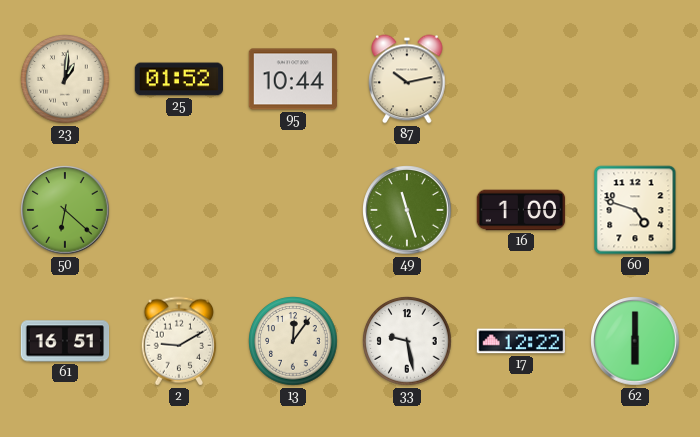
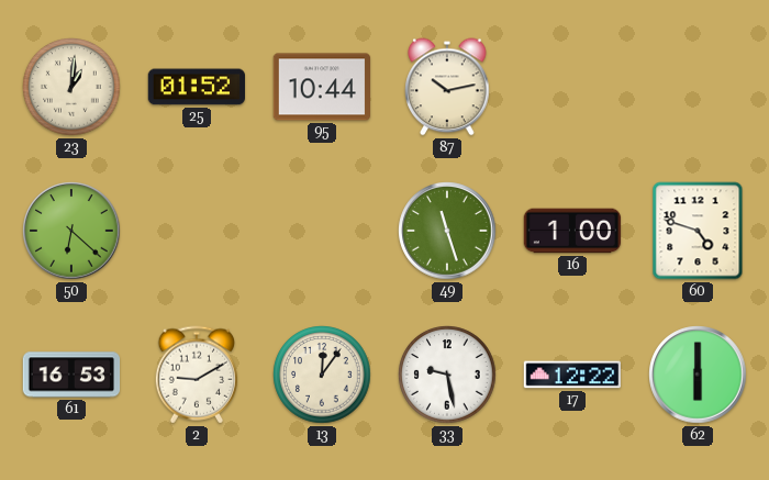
61: 16:51 -> 16:53
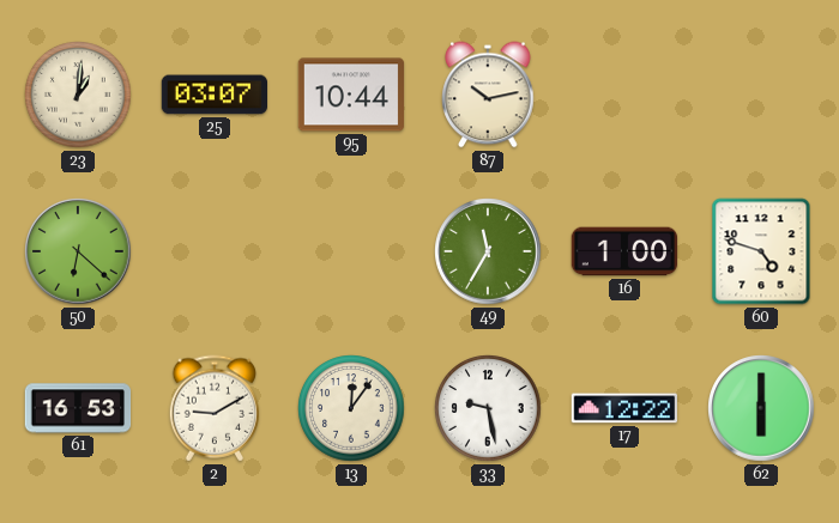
25: 01:52 -> 03:07
49: 11:27 -> 11:35
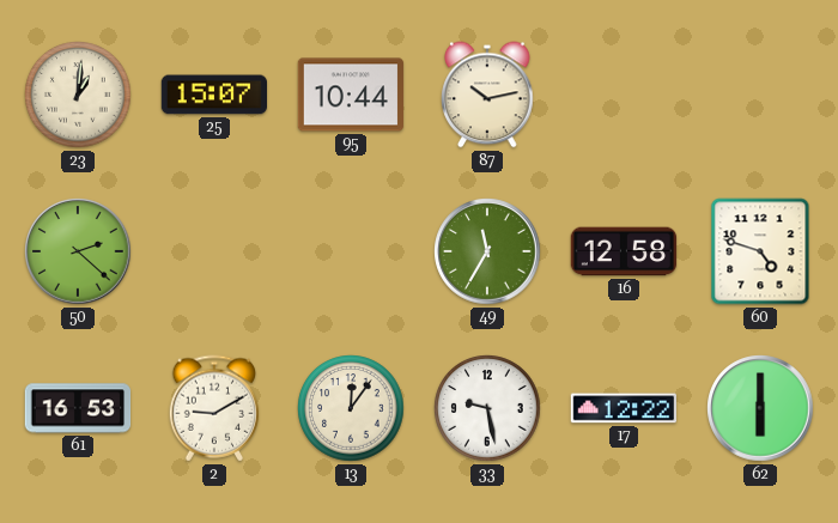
25: 03:07 -> 15:07
50: 6:22 -> 2:22
16: 1:00 -> 12:58
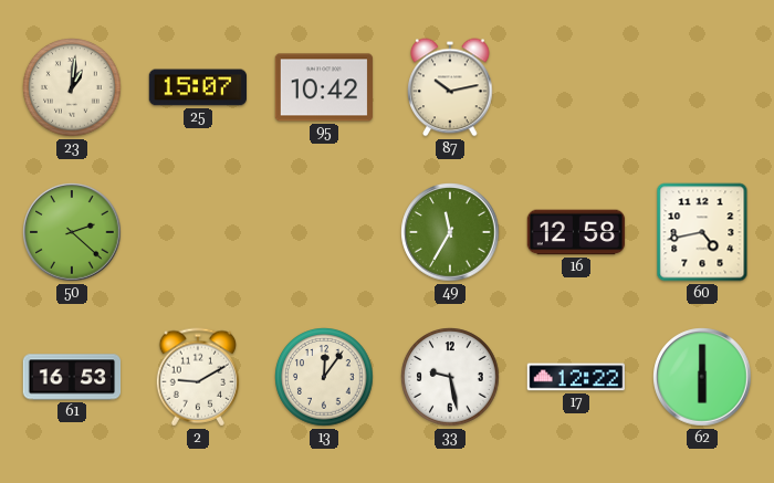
95: 10:44 -> 10:42
60: 4:48 -> 4:43
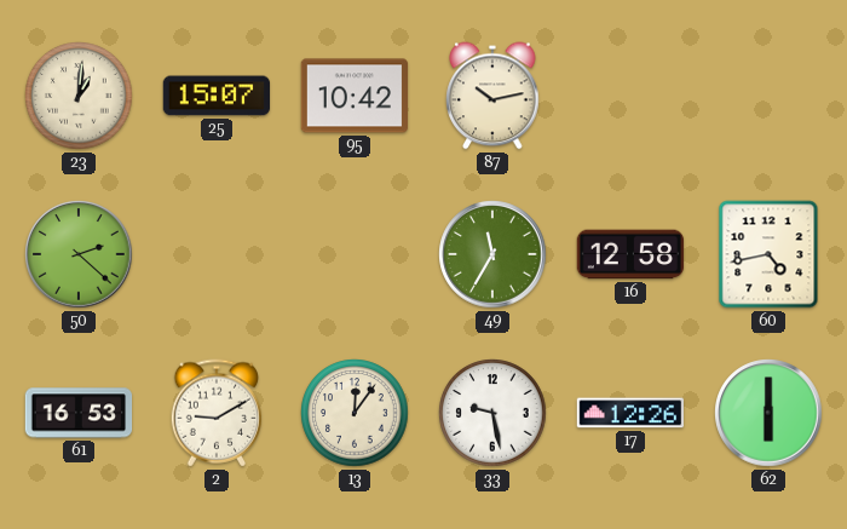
17: 12:22 -> 12:26
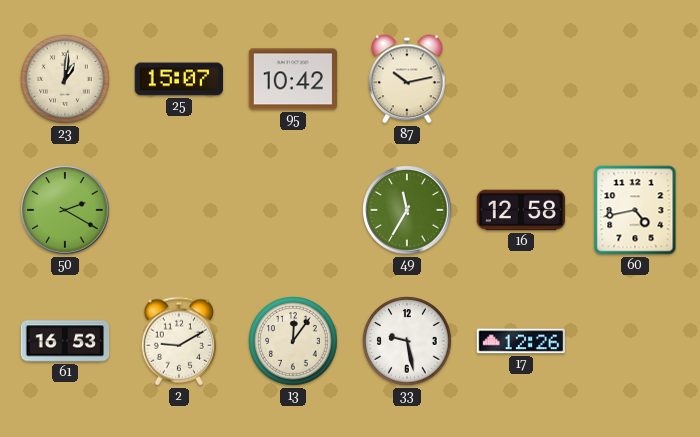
50: 2:22 -> 2:20
62: 6:00 -> none
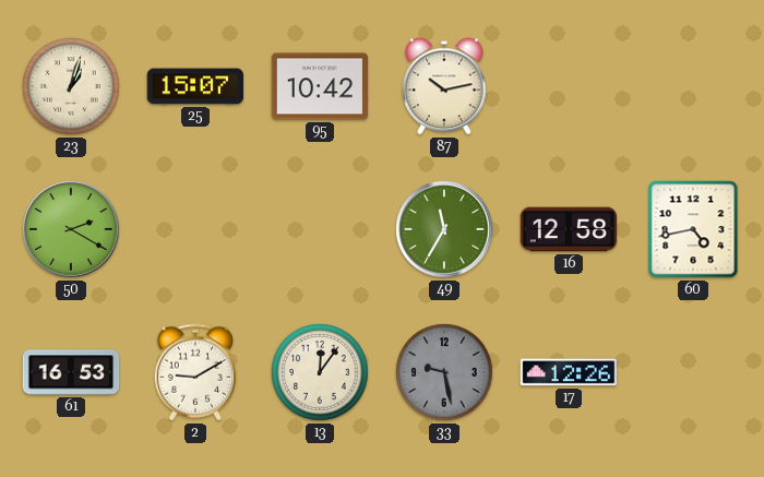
23: 1:01 -> 1:03
33 dial: white -> grey
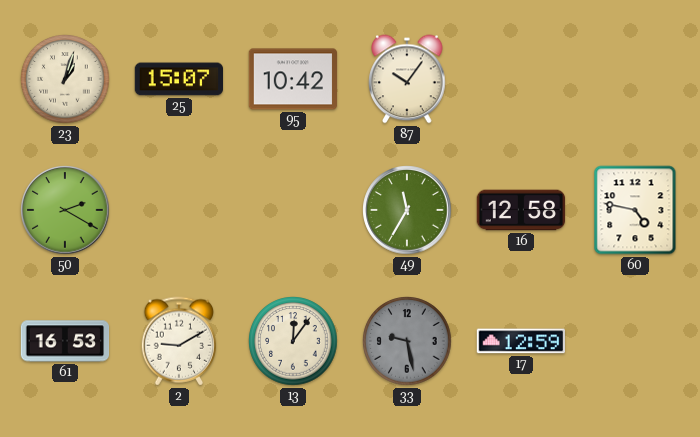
87: 10:13 -> 10:06
60: 4:43 -> 4:47
17: 12:26 -> 12:59
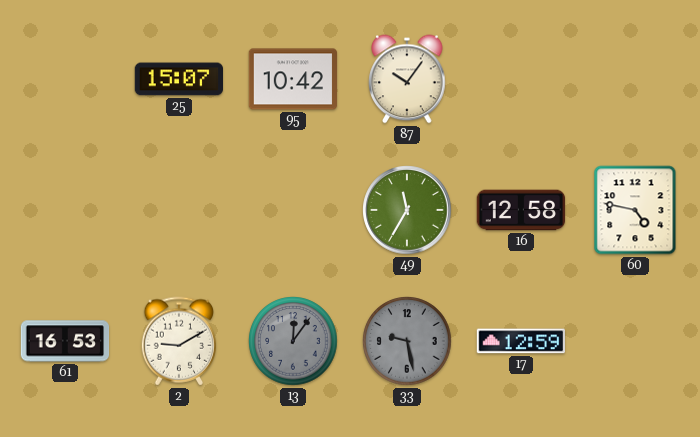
23: 1:03 -> none
50: 2:20 -> none
13 dial: cream -> grey
